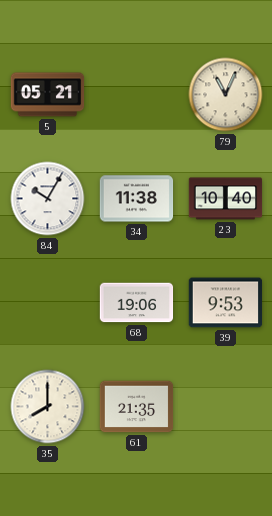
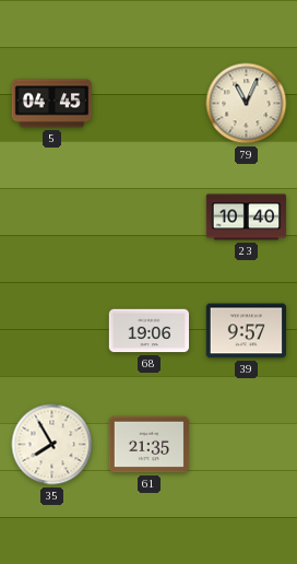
5: 05:21 -> 04:45
84: 10:05 -> none
34: 11:38 -> none
39: 9:53 -> 9:57
35: 8:00 -> 7:55
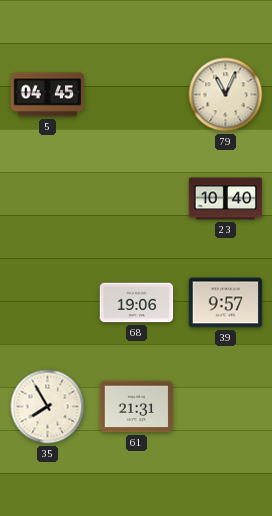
61: 21:35 -> 21:31
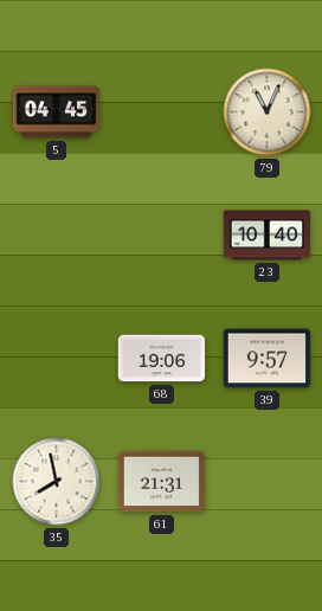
35: 7:55 -> 7:58
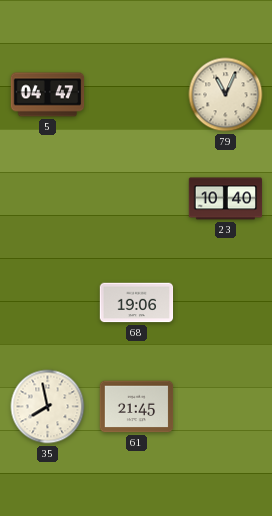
5: 04:45 -> 04:47
39: 9:57 -> none
61: 21:31 -> 21:45
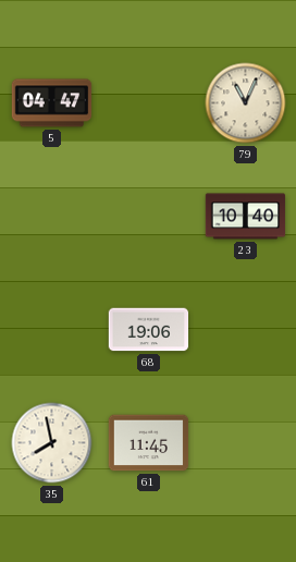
61: 21:45 -> 11:45
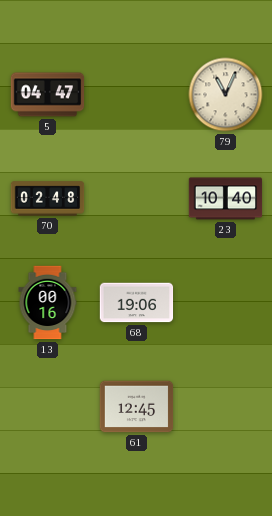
70: none -> 02:48
13: none -> 00:16
35: 7:58 -> none
61: 11:45 -> 12:45
